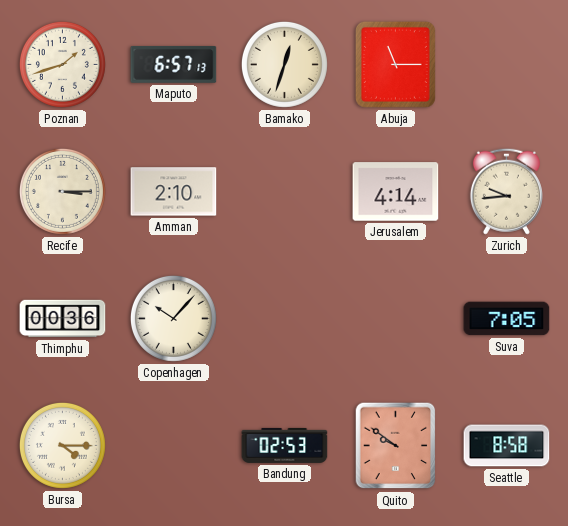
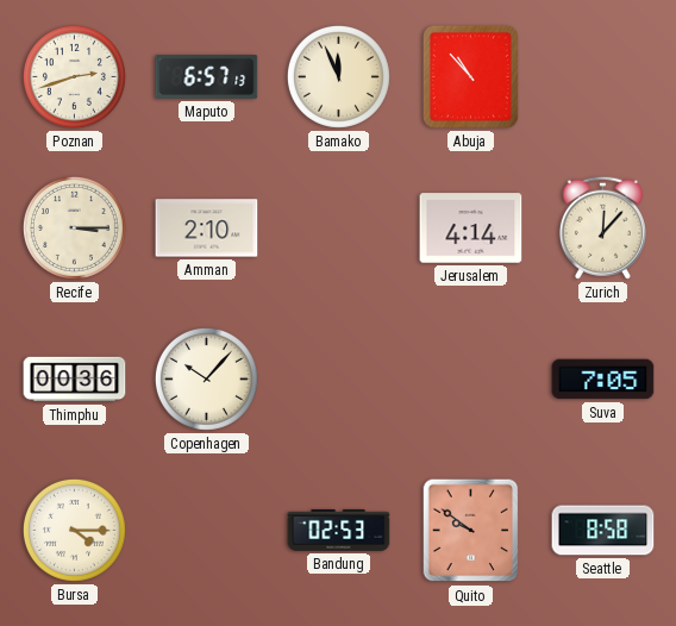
Poznan: 1:42 -> 2:42
Bamako: 12:33 -> 11:56
Abuja: 11:15 -> 10:53
Zurich: 9:44 -> 12:07
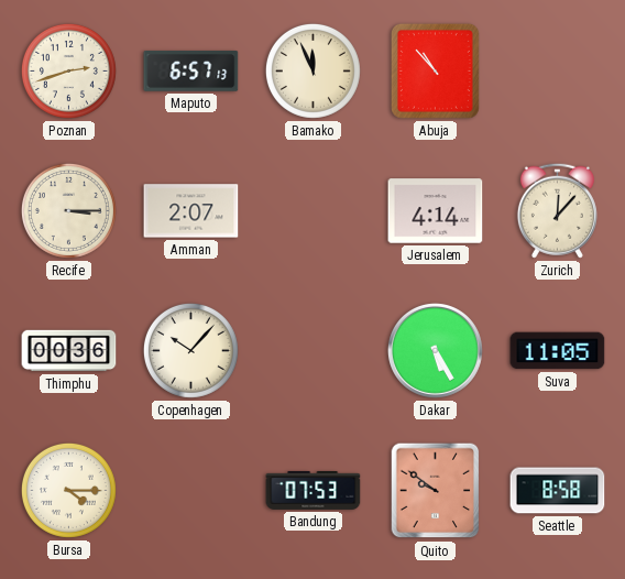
Amman: 2:10 -> 2:07
Dakar: none -> 5:25
Suva: 7:05 -> 11:05
Bandung: 02:53 -> 07:53
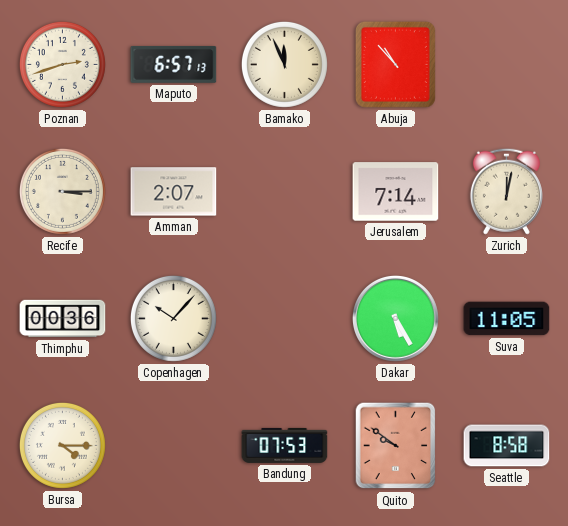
Jerusalem: 4:14 -> 7:14
Zurich: 12:07 -> 12:02
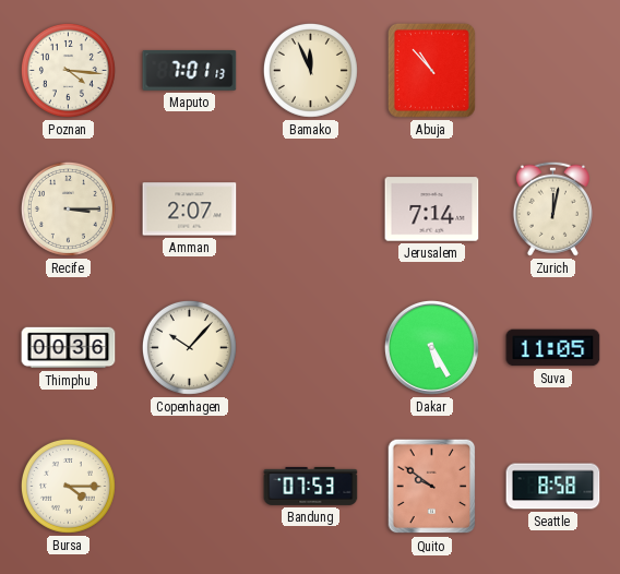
Poznan: 2:42 -> 4:16
Maputo: 6:57 -> 7:01
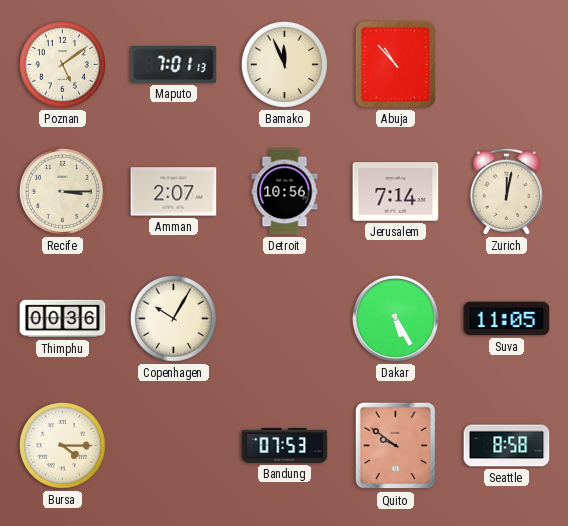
Poznan: 4:16 -> 5:09
Detroit: none -> 10:56
Copenhagen: 10:07 -> 10:05
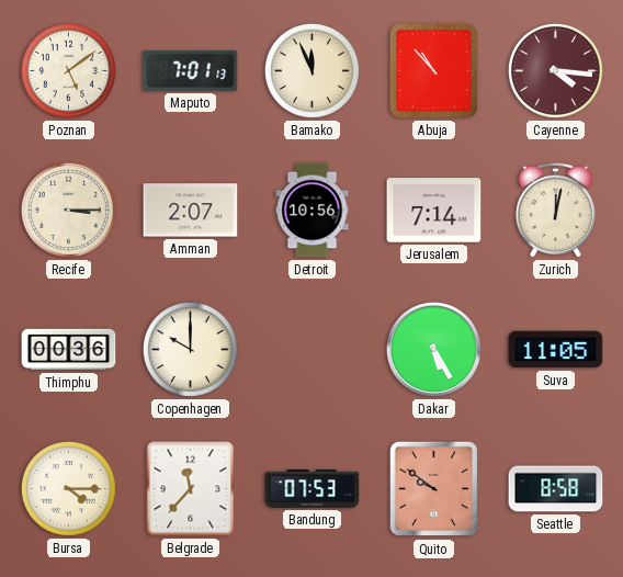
Cayenne: none -> 4:16
Copenhagen: 10:05 -> 10:00
Belgrade: none -> 11:37
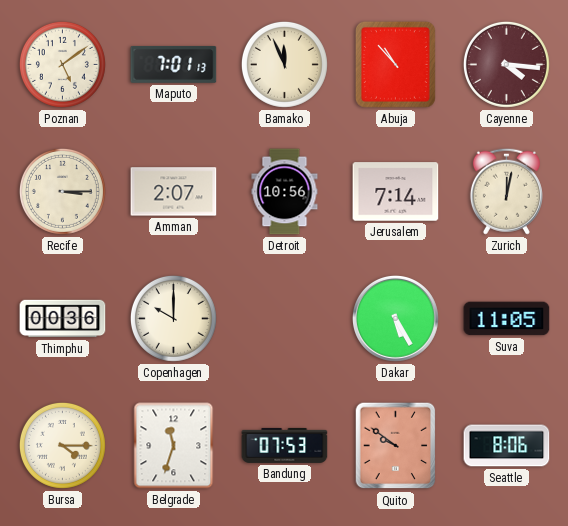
Belgrade: 11:37 -> 11:33
Seattle: 8:58 -> 8:06
